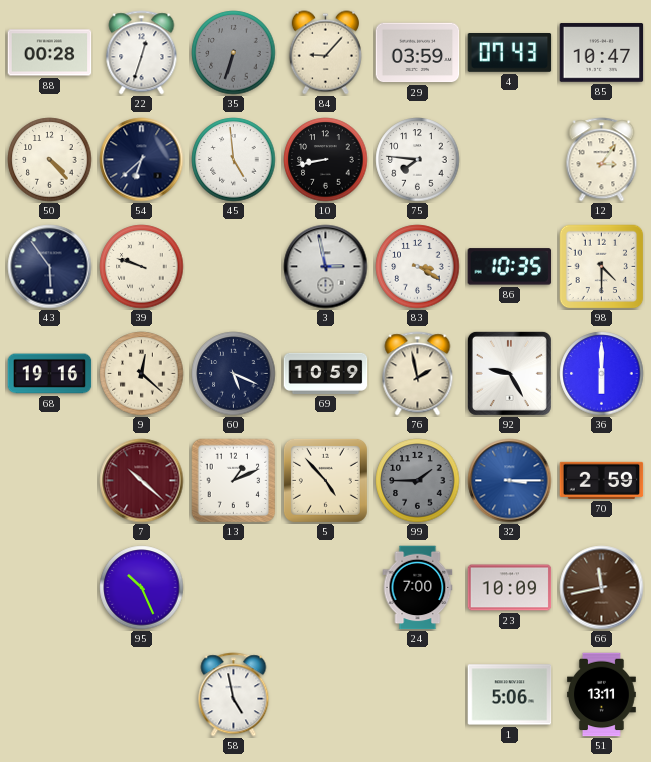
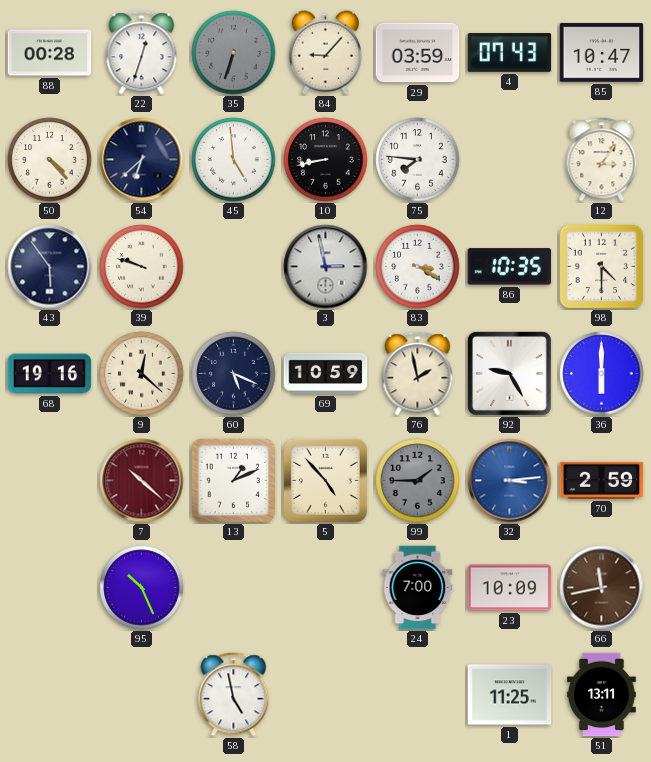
32: 3:15 -> 3:14
1: 5:06 -> 11:25
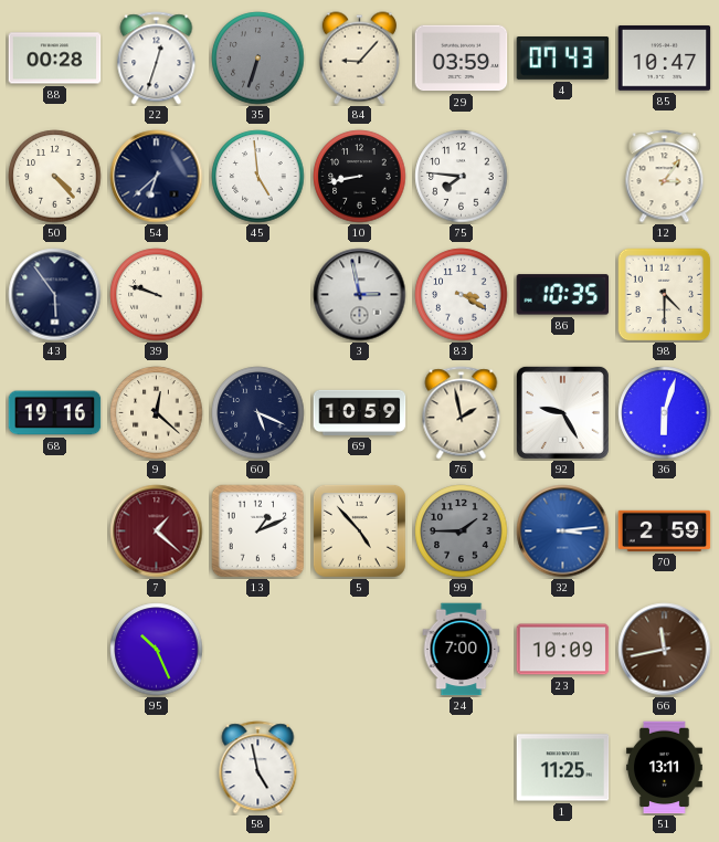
36: 6:00 -> 6:03
7: 10:22 -> 1:22
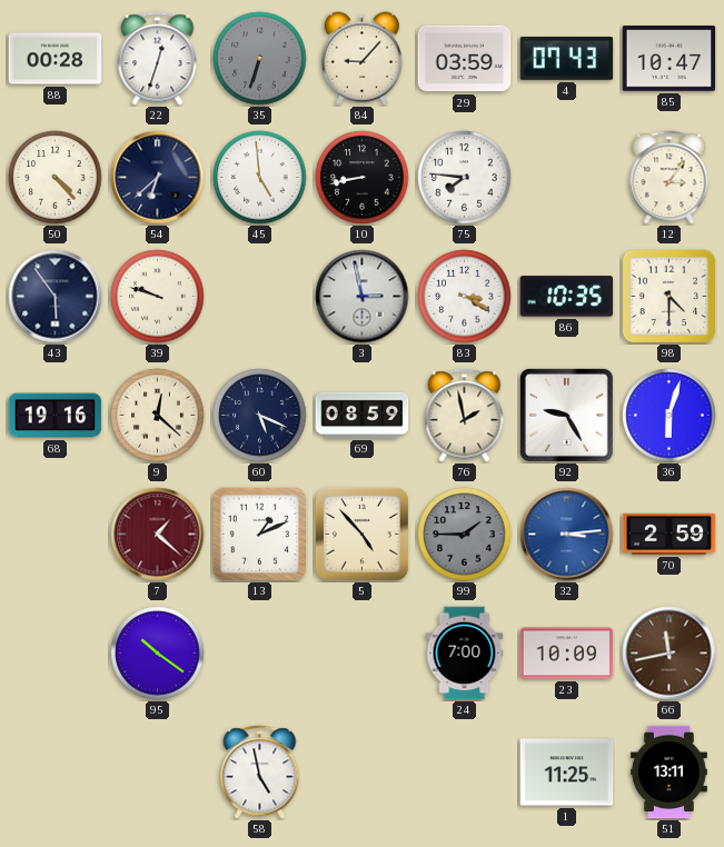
69: 10:59 -> 08:59
95: 10:26 -> 10:21
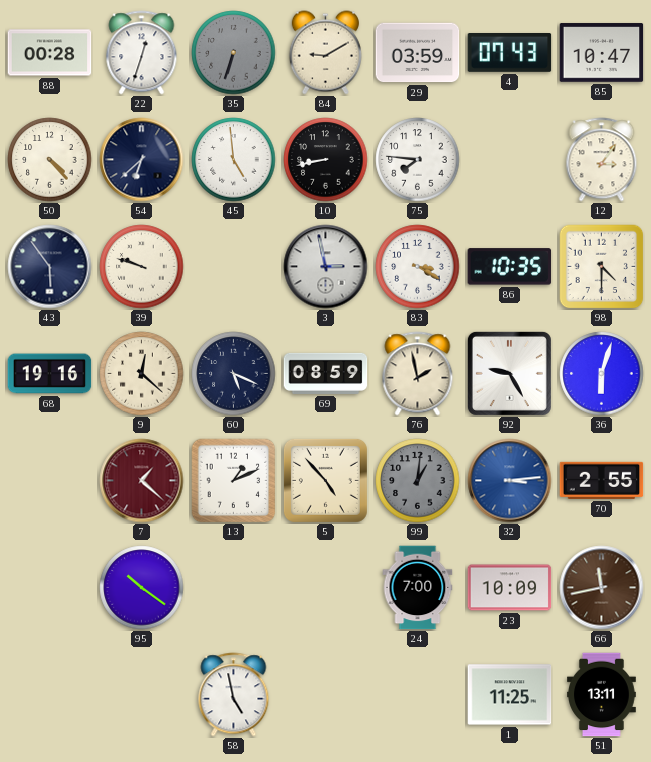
84: 9:07 -> 9:10
99: 1:45 -> 1:01
70: 2:59 -> 2:55
